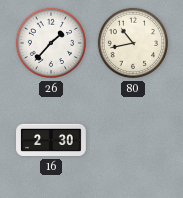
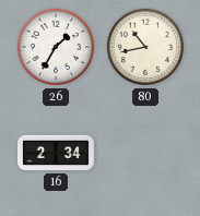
26: 1:37 -> 1:35
16: 2:30 -> 2:34
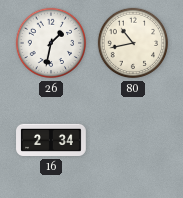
26: 1:35 -> 1:32
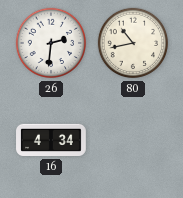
26: 1:32 -> 2:31
16: 2:34 -> 4:34
